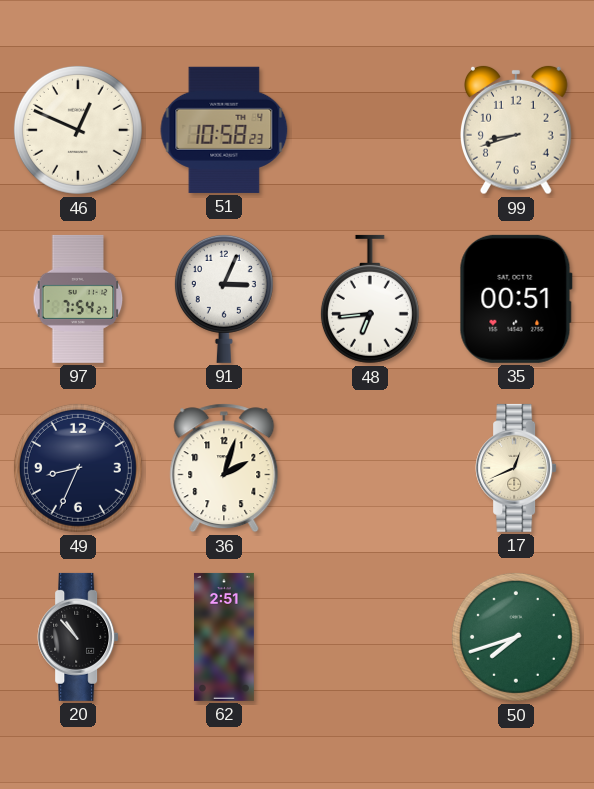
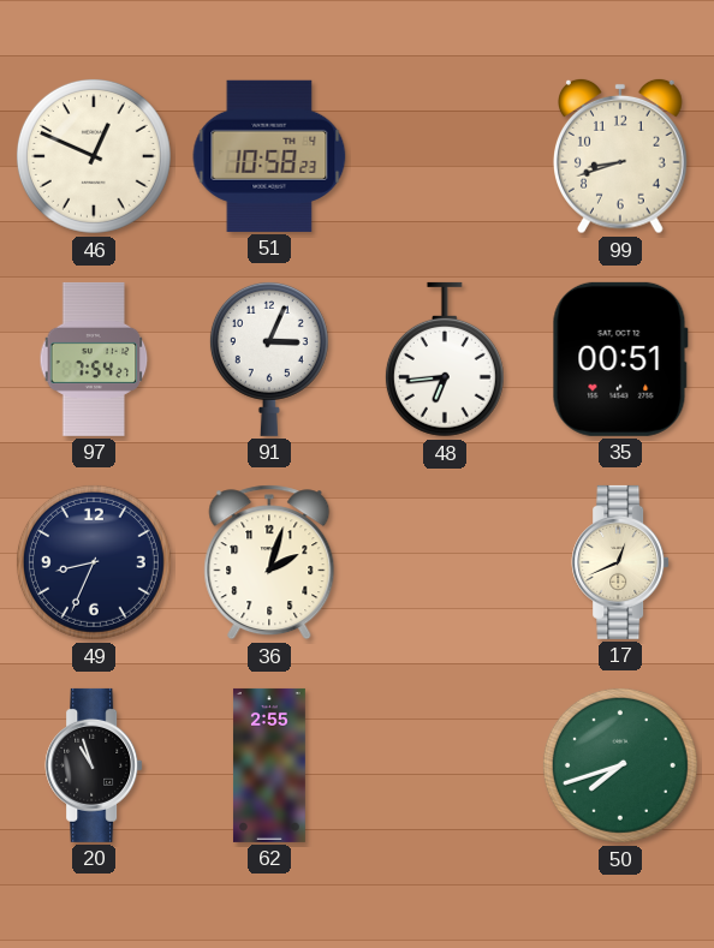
20: 10:53 -> 10:57
62: 2:51 -> 2:55
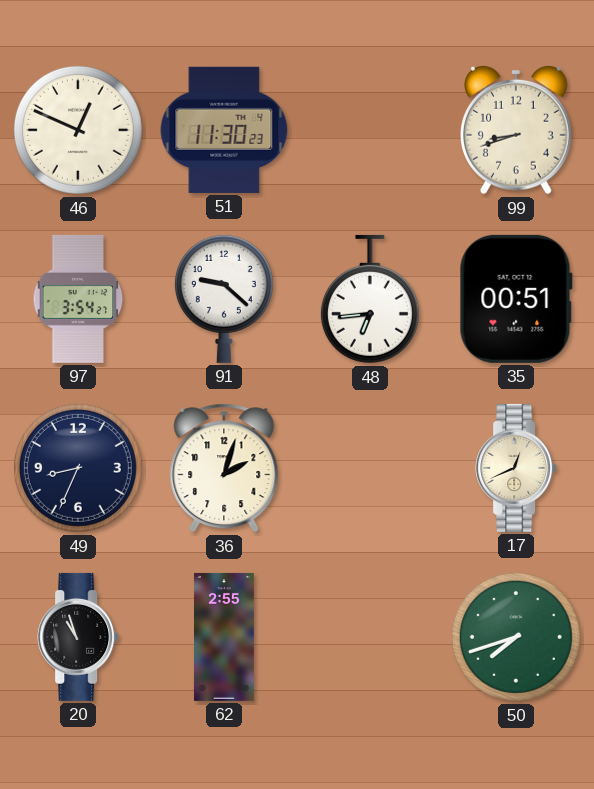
51: 10:58 -> 11:30
97: 7:54 -> 3:54
91: 3:04 -> 9:22
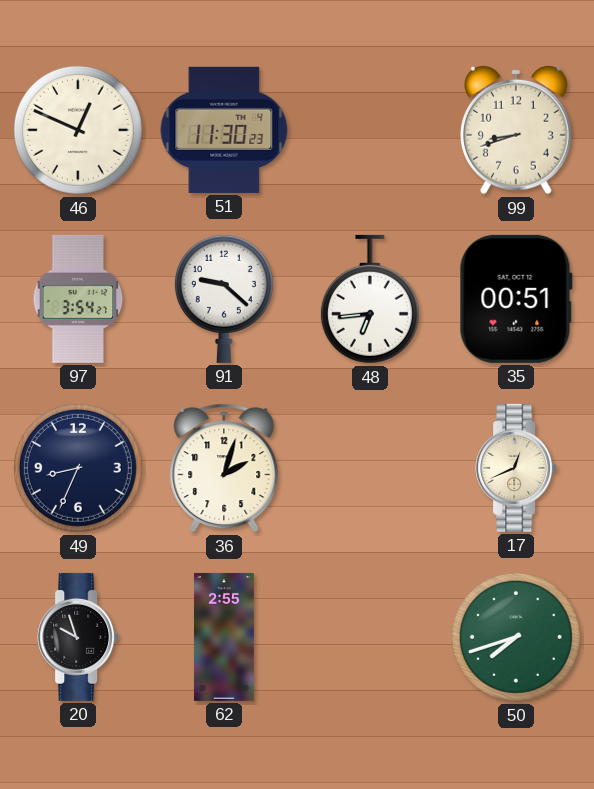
20: 10:57 -> 9:57
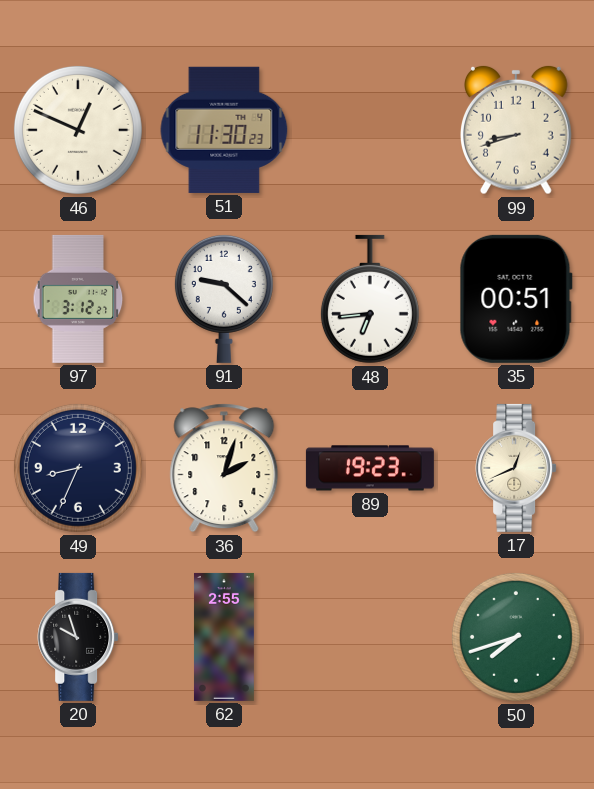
97: 3:54 -> 3:12
89: none -> 19:23
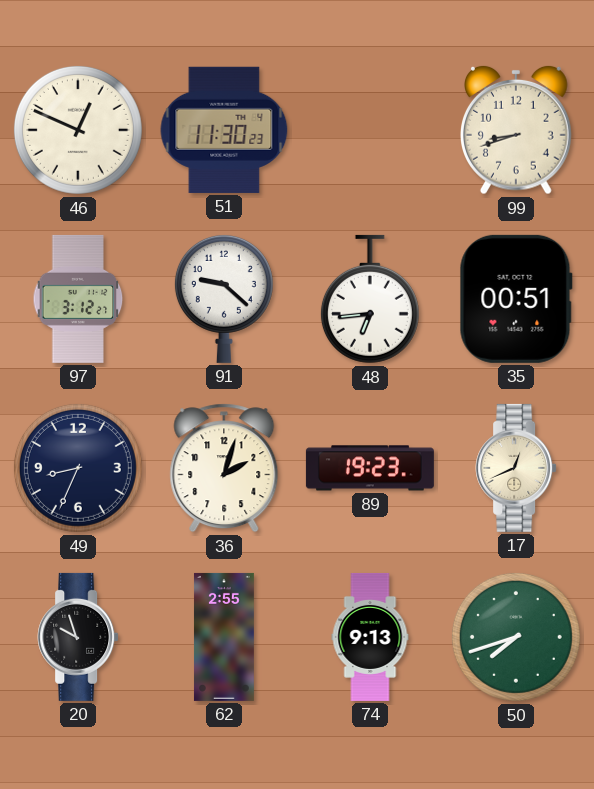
74: none -> 9:13
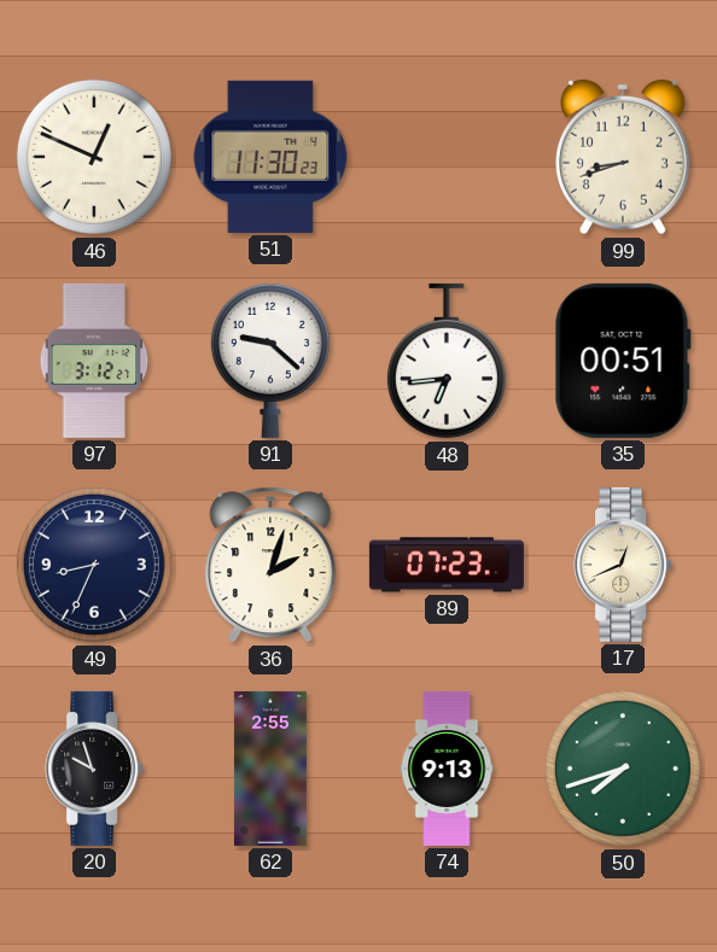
89: 19:23 -> 07:23
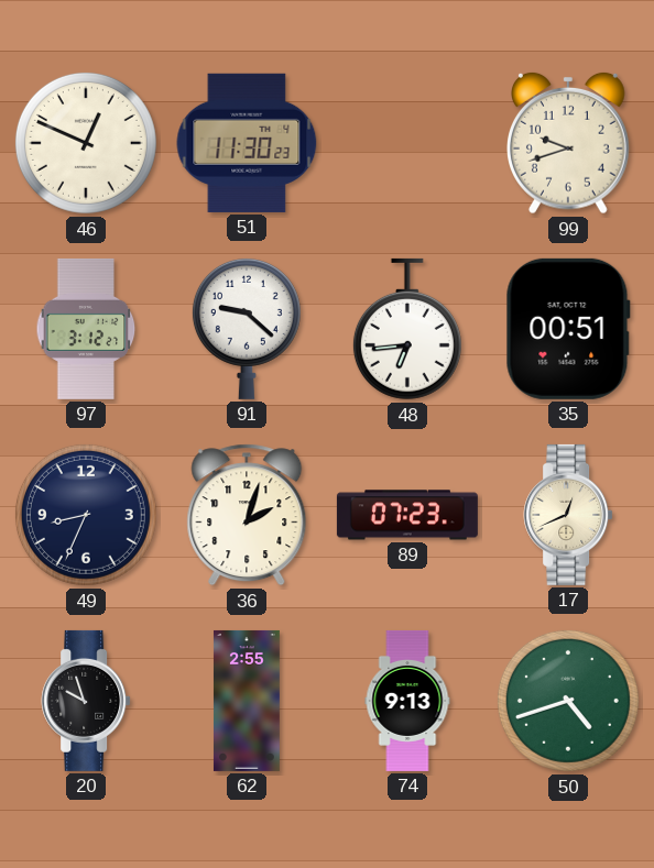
99: 8:42 -> 9:42
50: 7:42 -> 4:42
